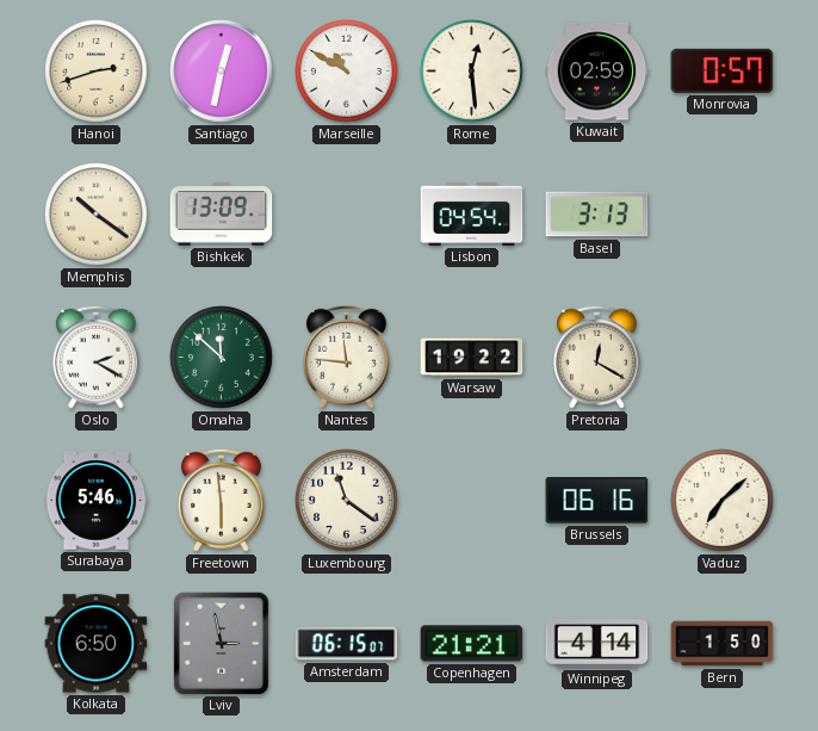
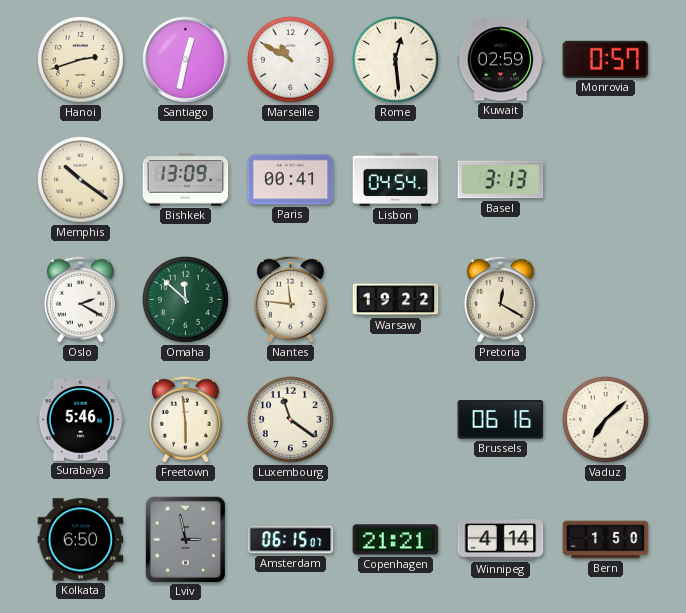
Paris: none -> 00:41
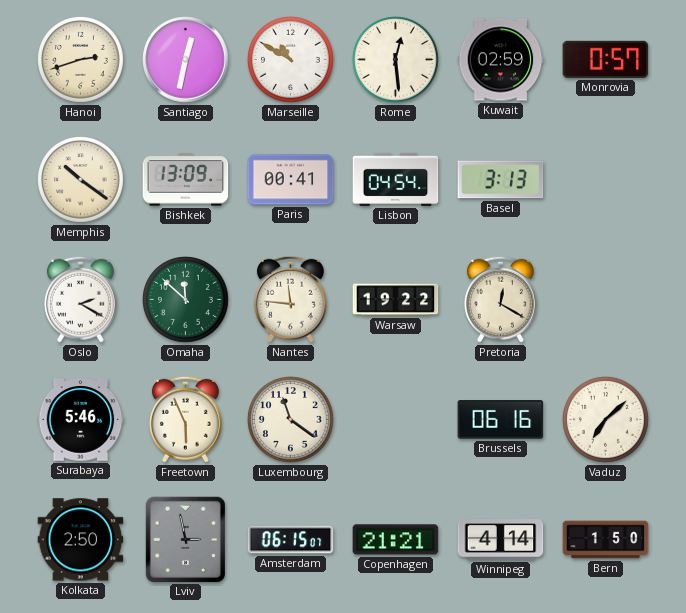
Freetown: 5:59 -> 5:56
Kolkata: 6:50 -> 2:50
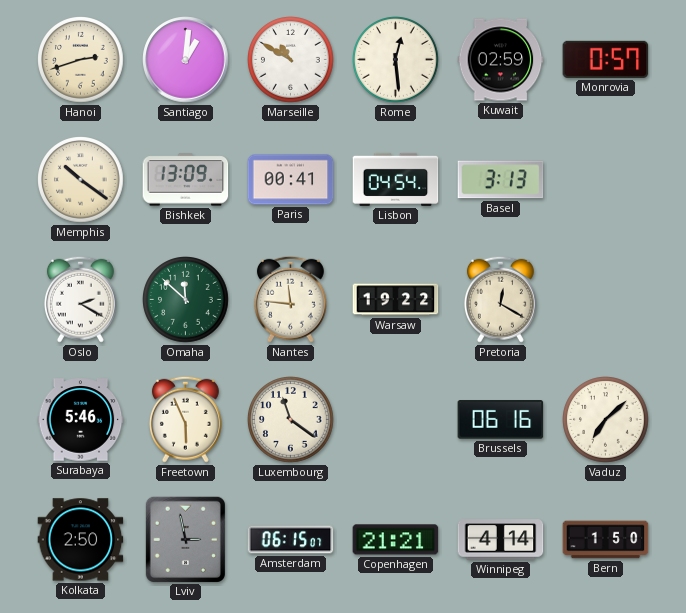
Santiago: 12:32 -> 1:01
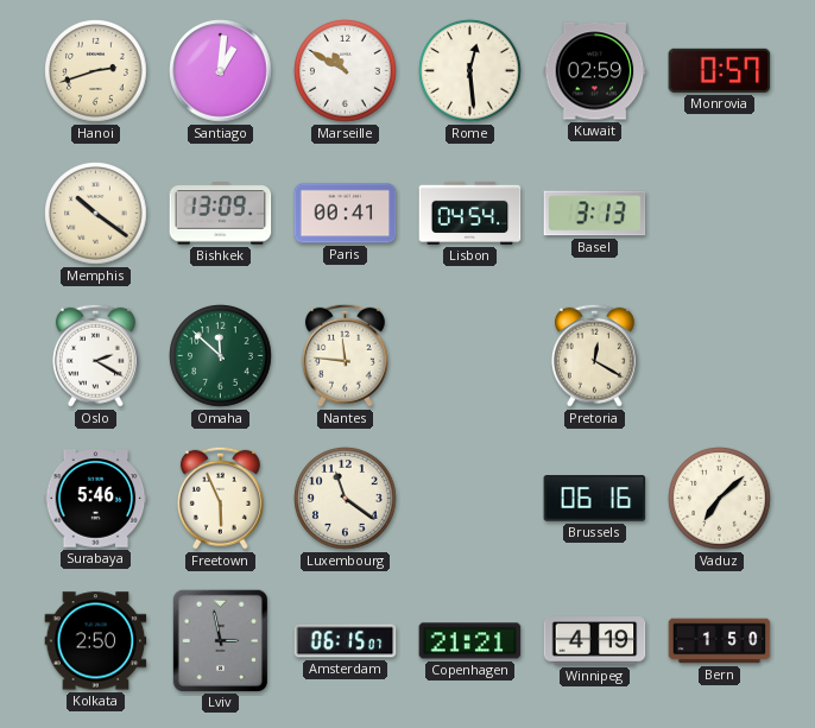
Warsaw: 19:22 -> none
Winnipeg: 4:14 -> 4:19
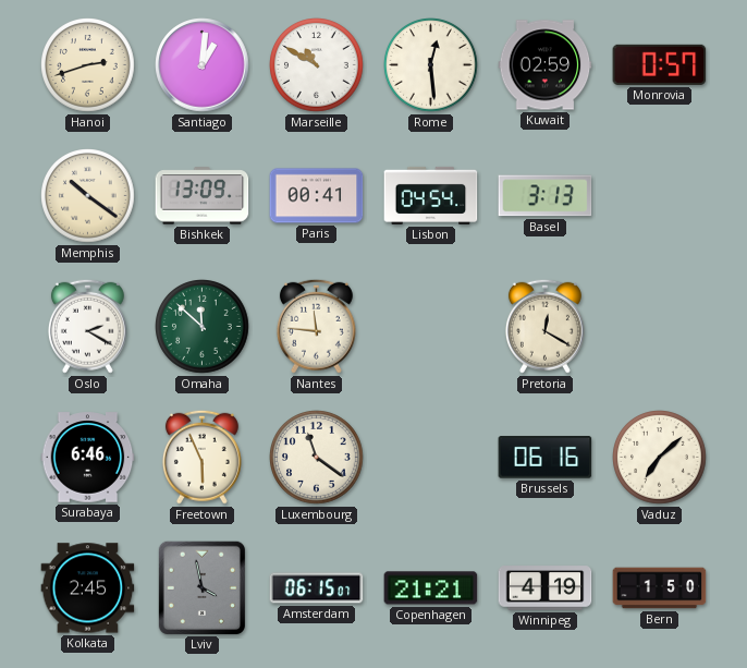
Surabaya: 5:46 -> 6:46
Kolkata: 2:50 -> 2:45
Lviv: 2:58 -> 3:58
